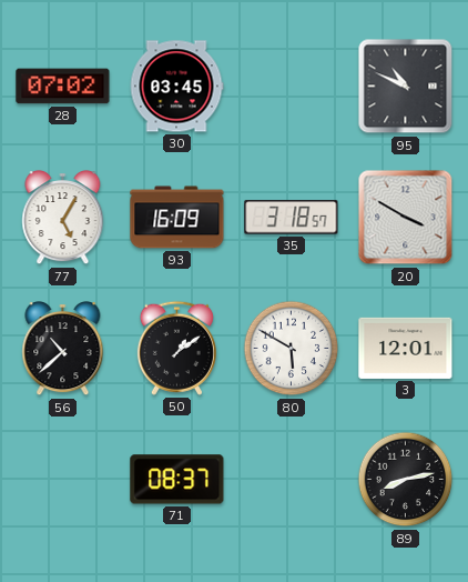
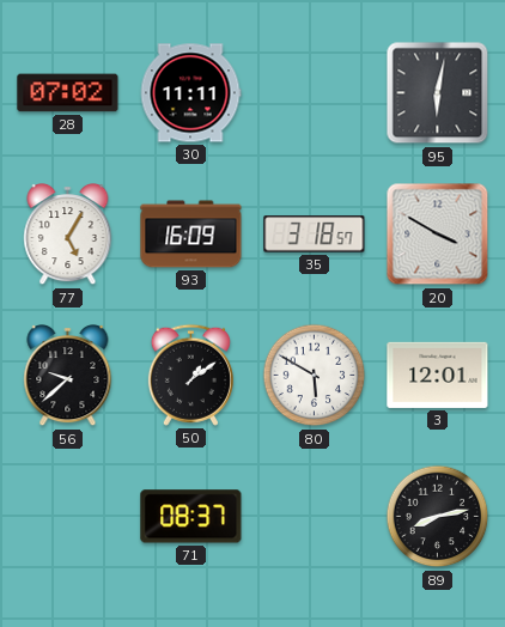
30: 03:45 -> 11:11
95: 10:49 -> 6:02
56: 10:38 -> 9:38
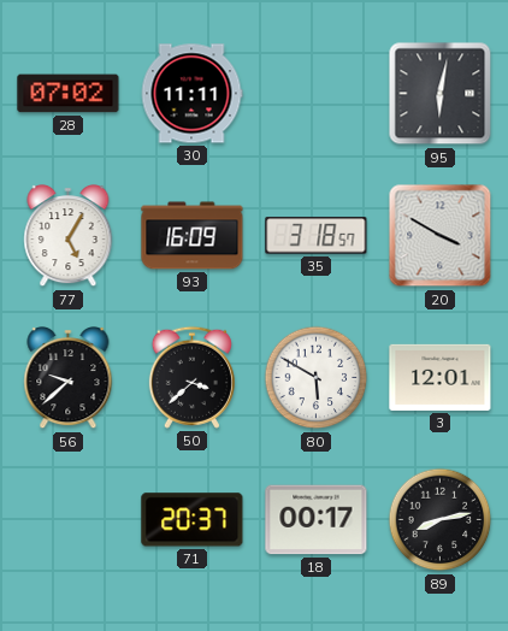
50: 1:09 -> 3:38
71: 08:37 -> 20:37
18: none -> 00:17
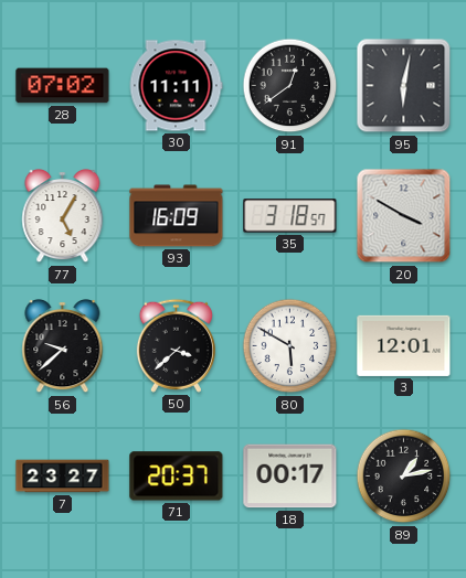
91: none -> 12:39
7: none -> 23:27
89: 8:13 -> 1:13
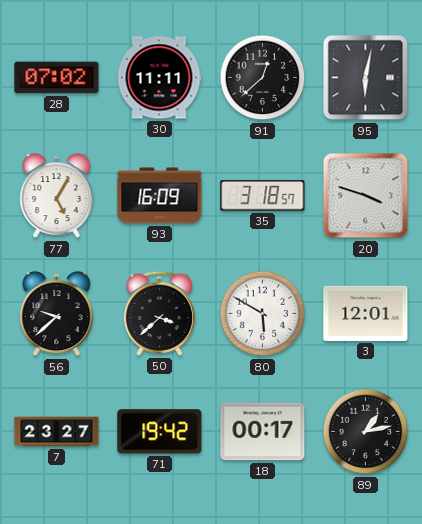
91: 12:39 -> 12:38
20: 3:50 -> 3:48
71: 20:37 -> 19:42
